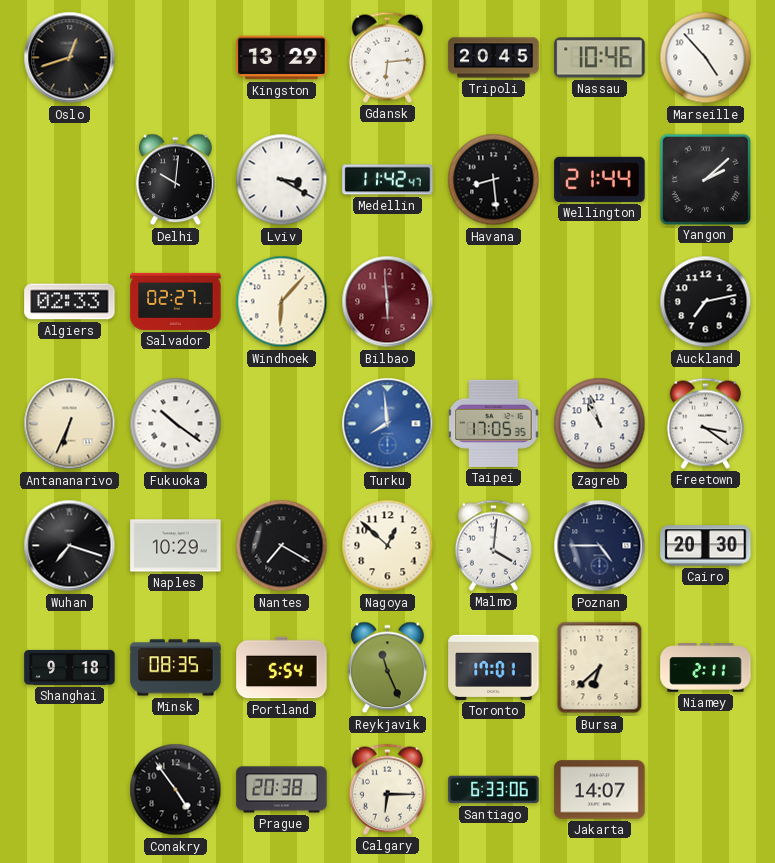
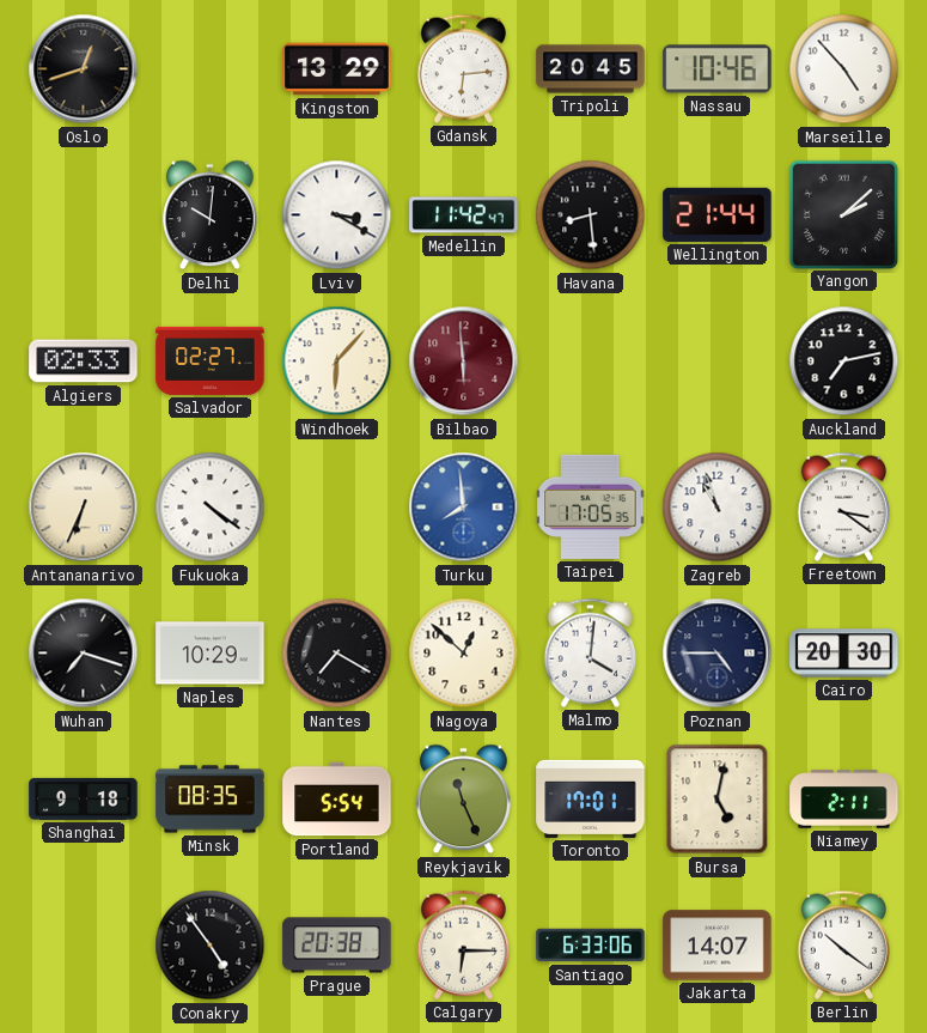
Fukuoka: 10:21 -> 4:21
Bursa: 6:38 -> 5:02
Berlin: none -> 10:21
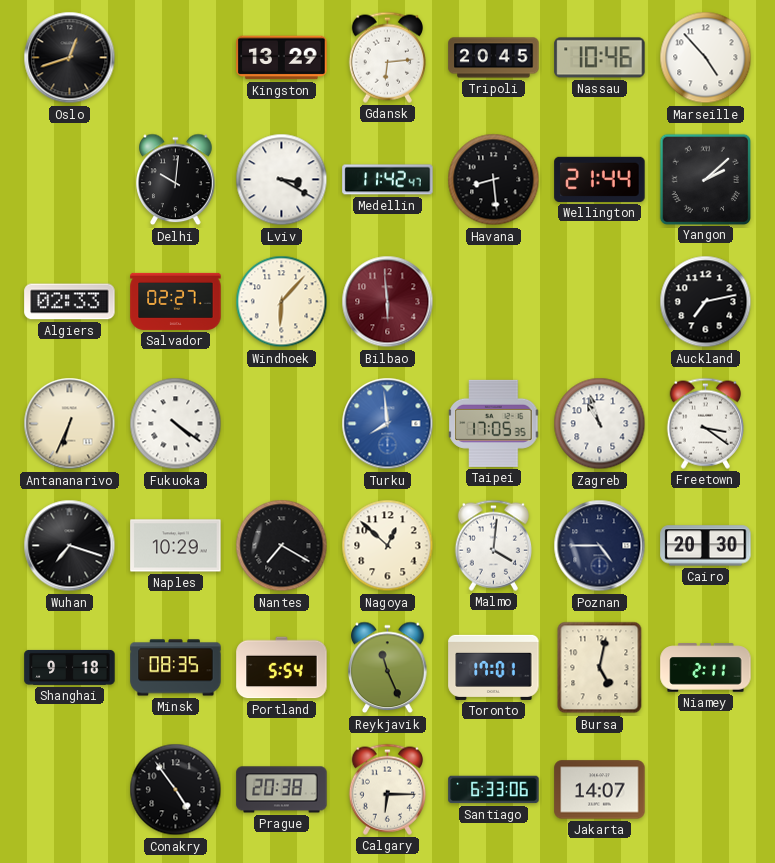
Berlin: 10:21 -> none
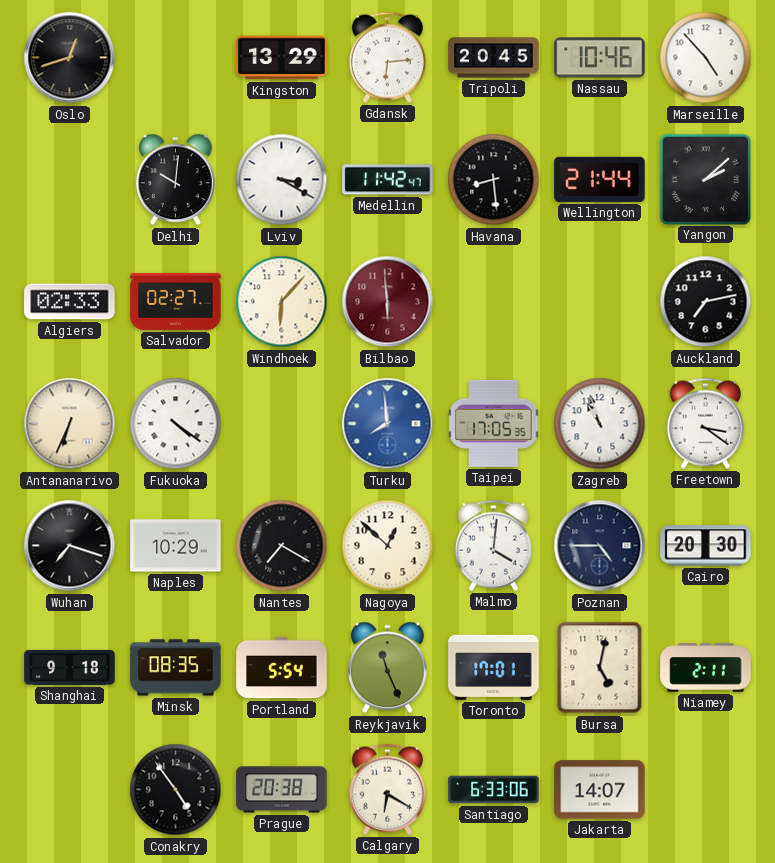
Calgary: 6:15 -> 6:20
